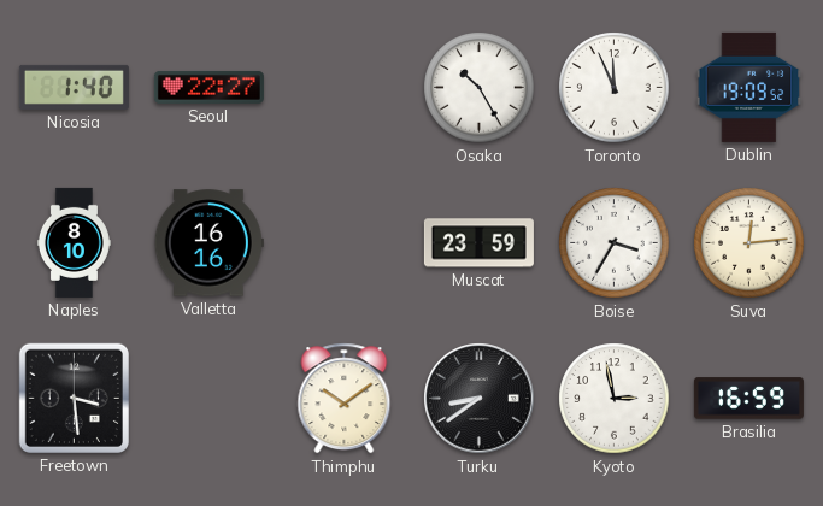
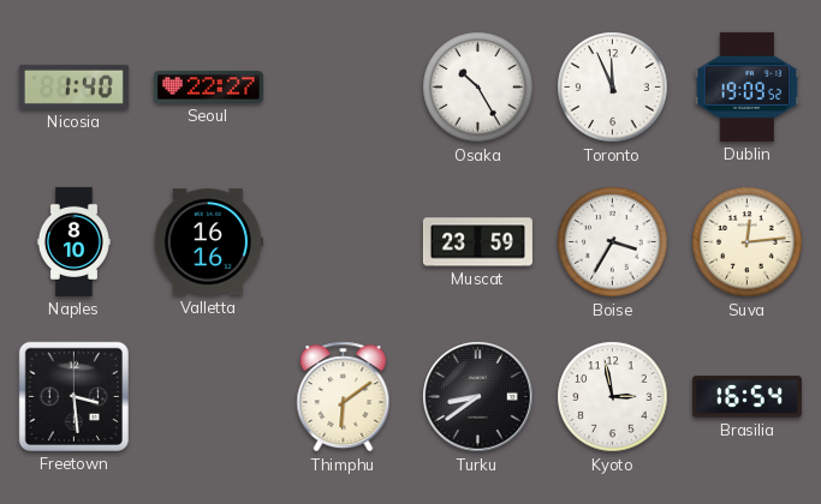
Thimphu: 10:09 -> 6:09
Brasilia: 16:59 -> 16:54
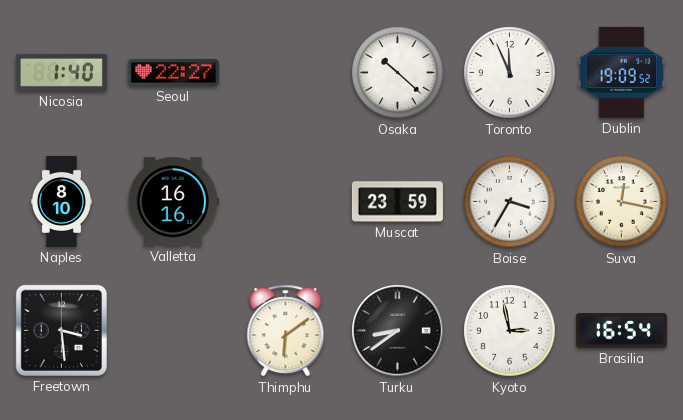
Osaka: 10:25 -> 10:22
Suva: 12:14 -> 12:17
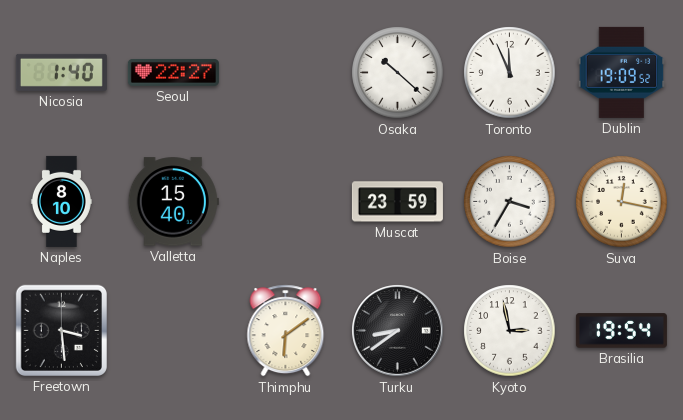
Valletta: 16:16 -> 15:40
Brasilia: 16:54 -> 19:54
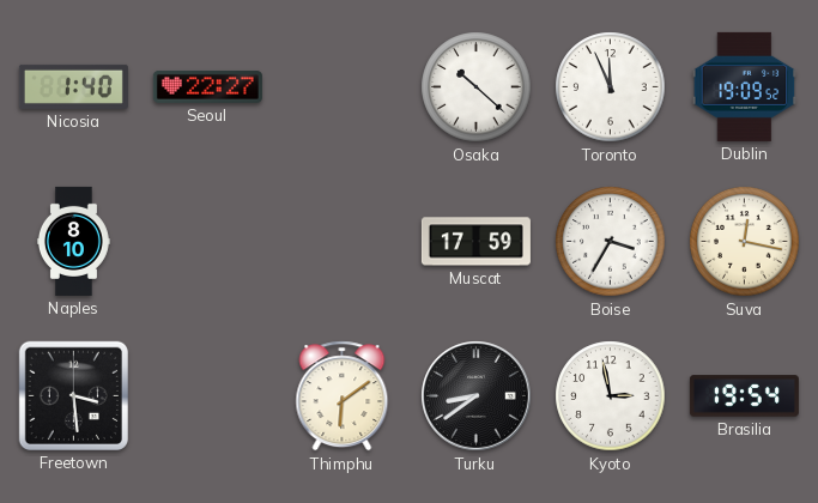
Valletta: 15:40 -> none
Muscat: 23:59 -> 17:59
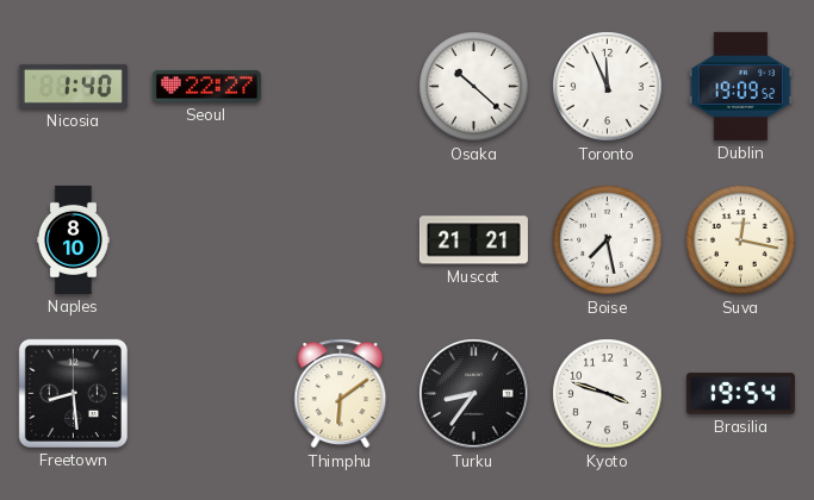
Muscat: 17:59 -> 21:21
Boise: 3:35 -> 7:28
Freetown: 3:29 -> 8:29
Turku: 8:39 -> 8:36
Kyoto: 2:58 -> 3:48
